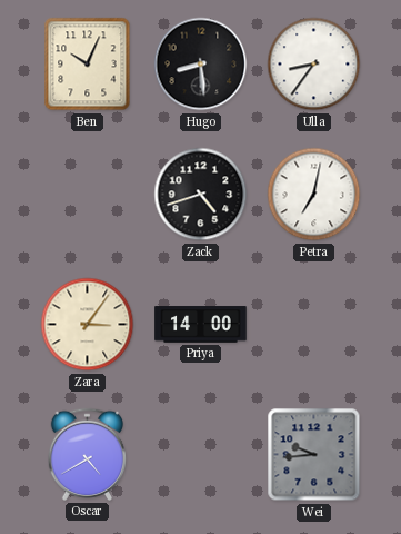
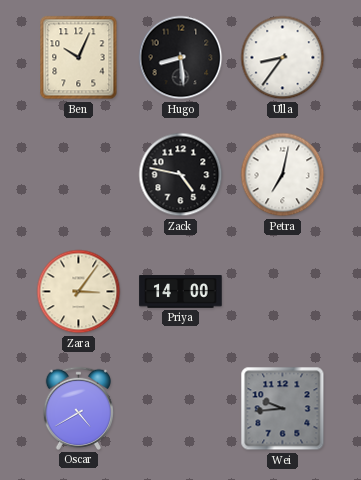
Zack: 4:42 -> 4:47
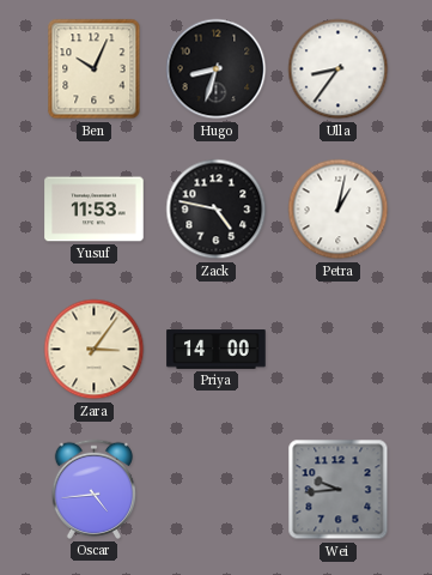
Hugo: 8:29 -> 8:33
Yusuf: none -> 11:53
Petra: 7:02 -> 1:02
Oscar: 4:40 -> 4:44
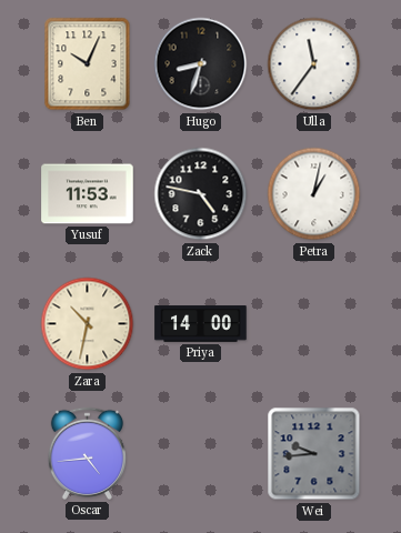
Ulla: 8:36 -> 11:36
Zara: 3:06 -> 10:32
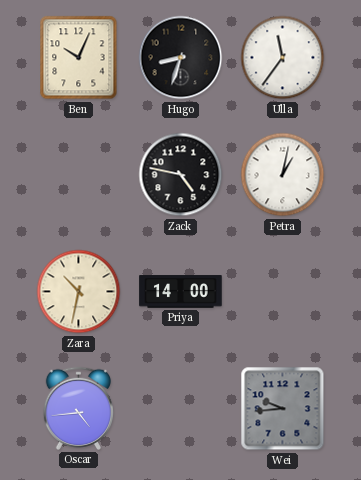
Yusuf: 11:53 -> none
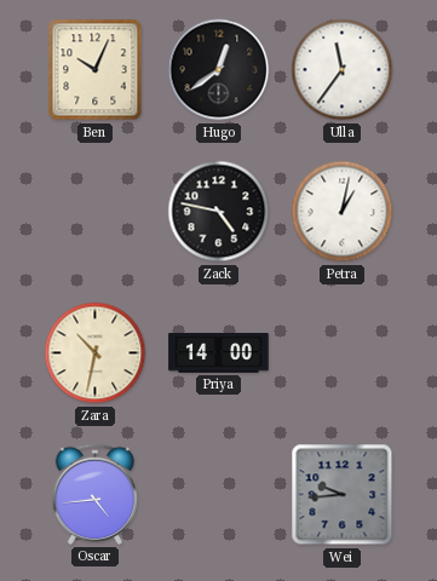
Hugo: 8:33 -> 12:39
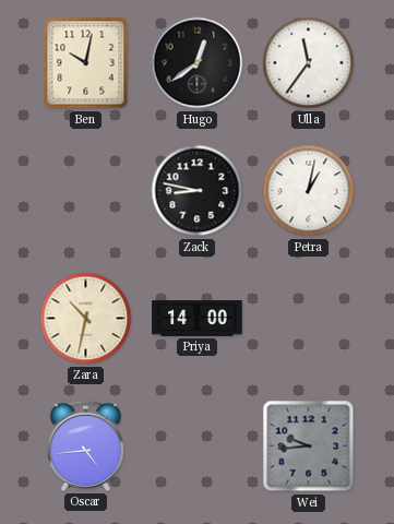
Ben: 10:04 -> 10:02
Zack: 4:47 -> 8:47
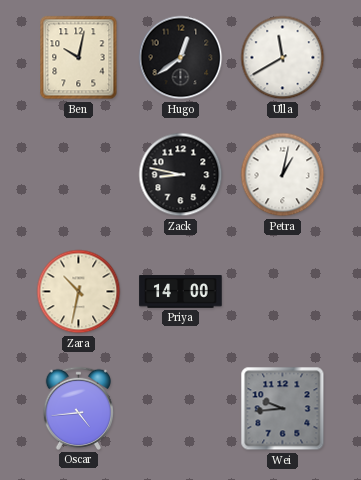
Ulla: 11:36 -> 11:40
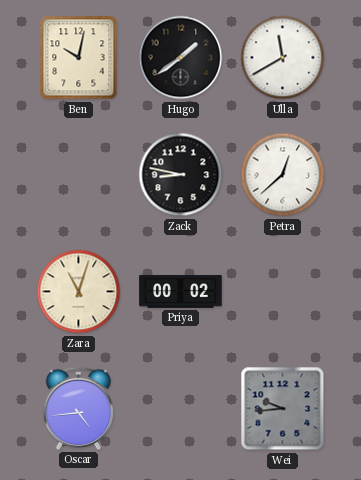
Hugo: 12:39 -> 1:39
Petra: 1:02 -> 12:38
Zara: 10:32 -> 11:03
Priya: 14:00 -> 00:02
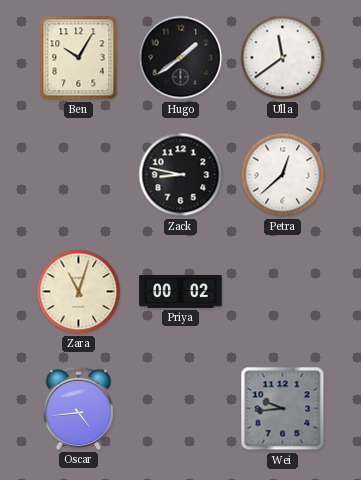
Ben: 10:02 -> 10:05
Ulla: 11:40 -> 11:39
